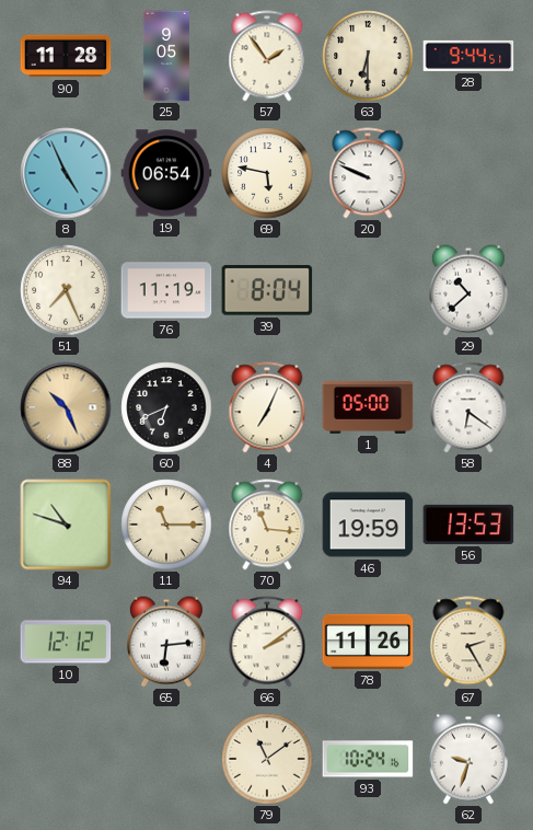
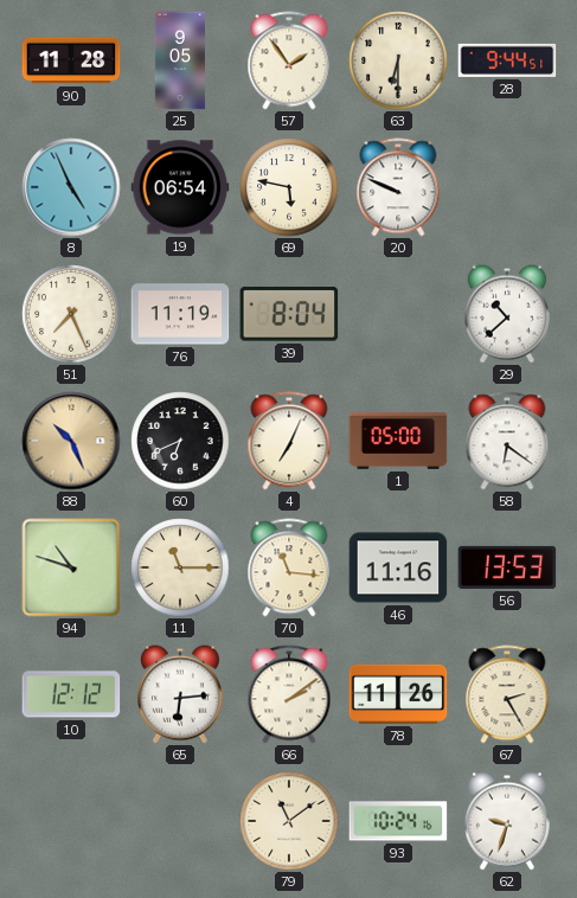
46: 19:59 -> 11:16
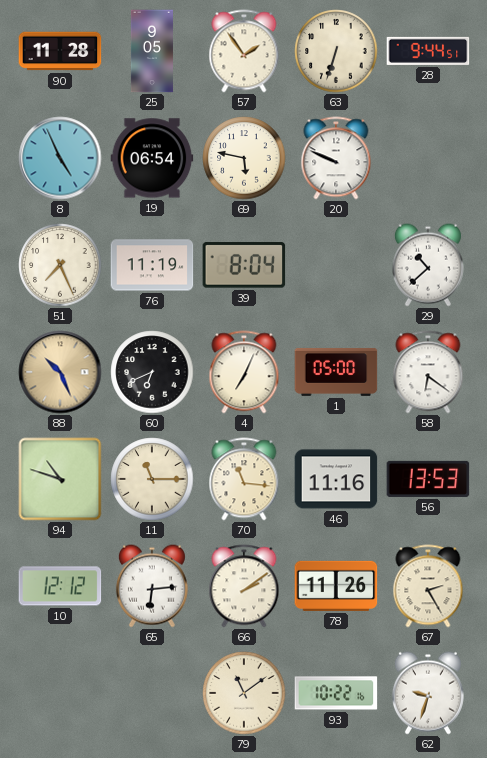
63: 6:30 -> 6:33
93: 10:24 -> 10:22
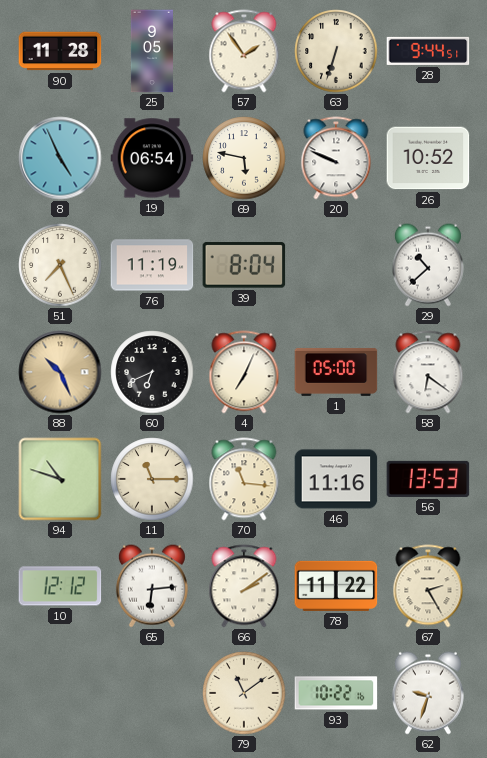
26: none -> 10:52
78: 11:26 -> 11:22
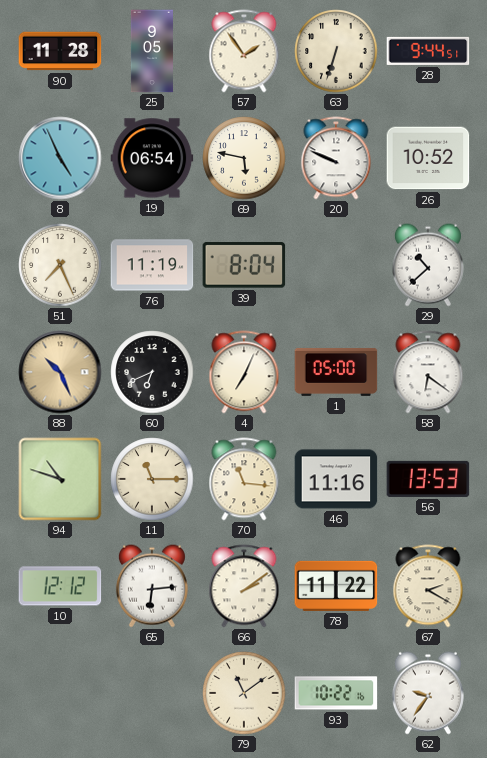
67: 2:25 -> 2:20
62: 9:33 -> 9:36
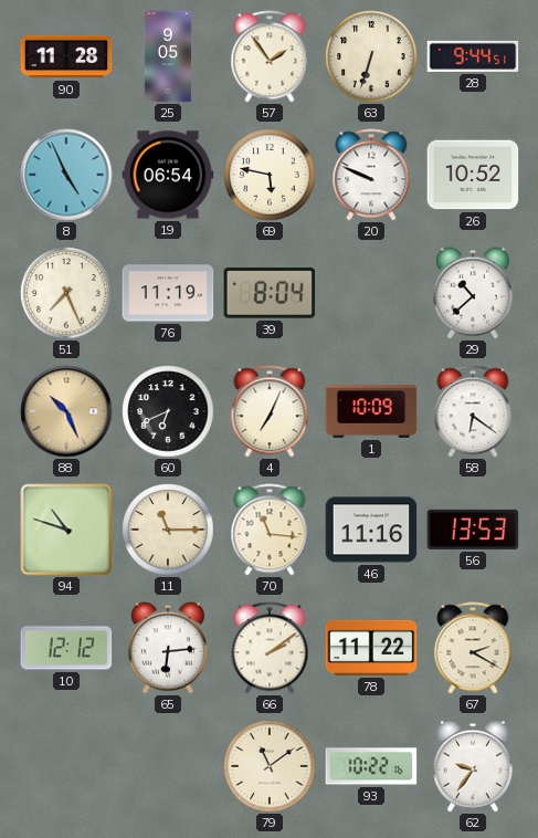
1: 05:00 -> 10:09
